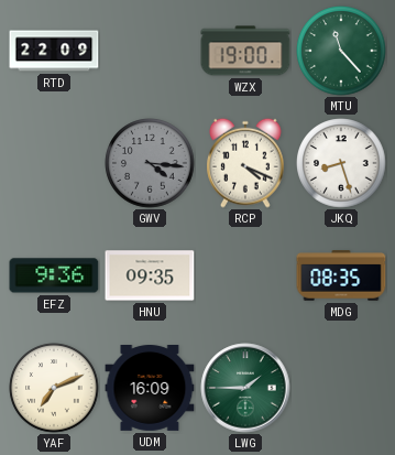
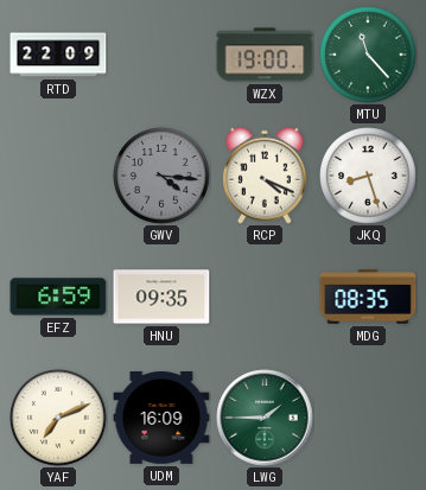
EFZ: 9:36 -> 6:59
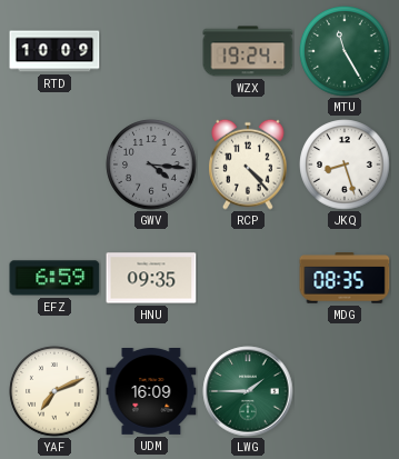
RTD: 22:09 -> 10:09
WZX: 19:00 -> 19:24
MTU: 11:23 -> 11:25
RCP: 4:19 -> 4:23
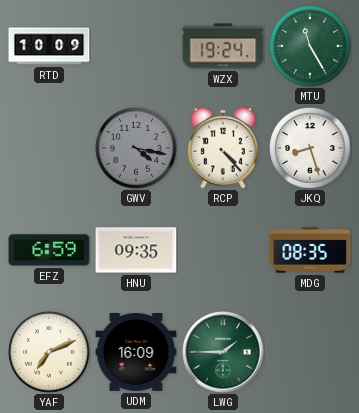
GWV: 4:16 -> 4:17
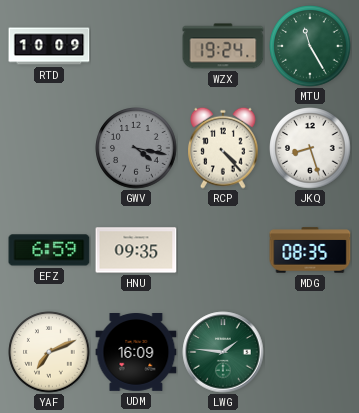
LWG: 1:45 -> 1:46
